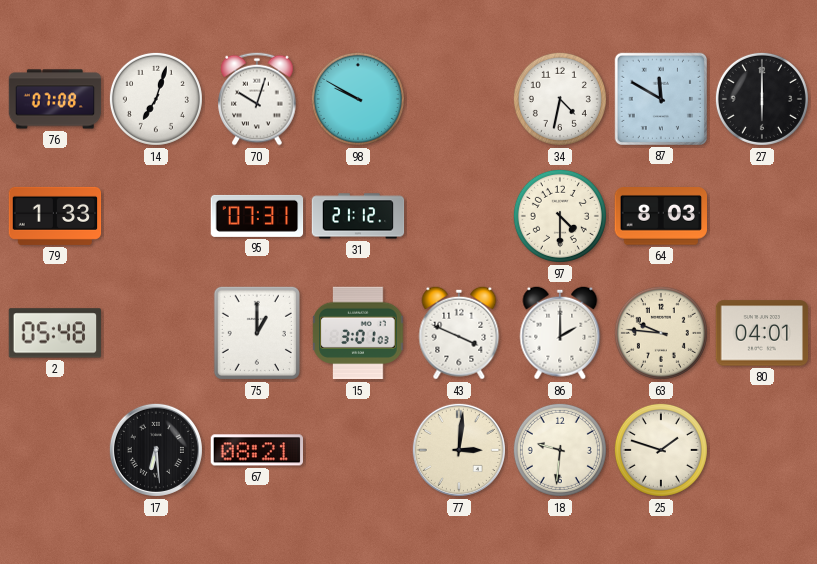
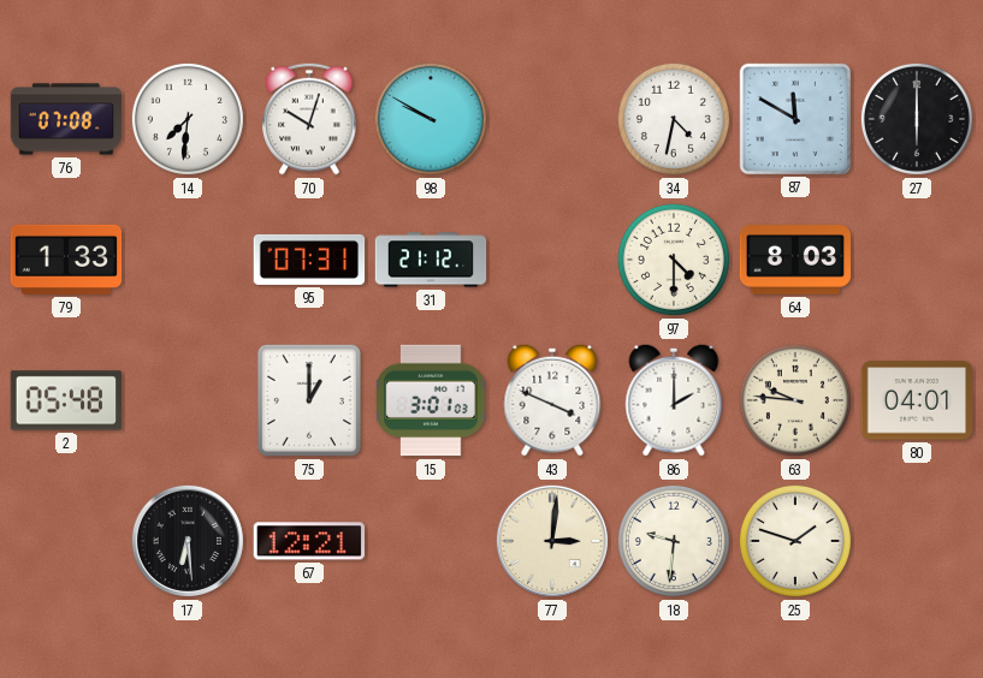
14: 7:03 -> 7:31
67: 08:21 -> 12:21
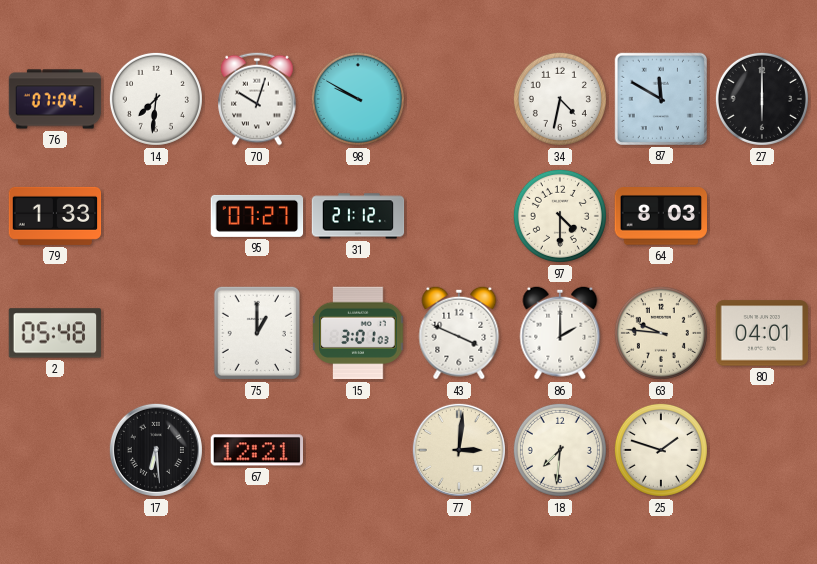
76: 07:08 -> 07:04
95: 07:31 -> 07:27
18: 9:31 -> 7:31
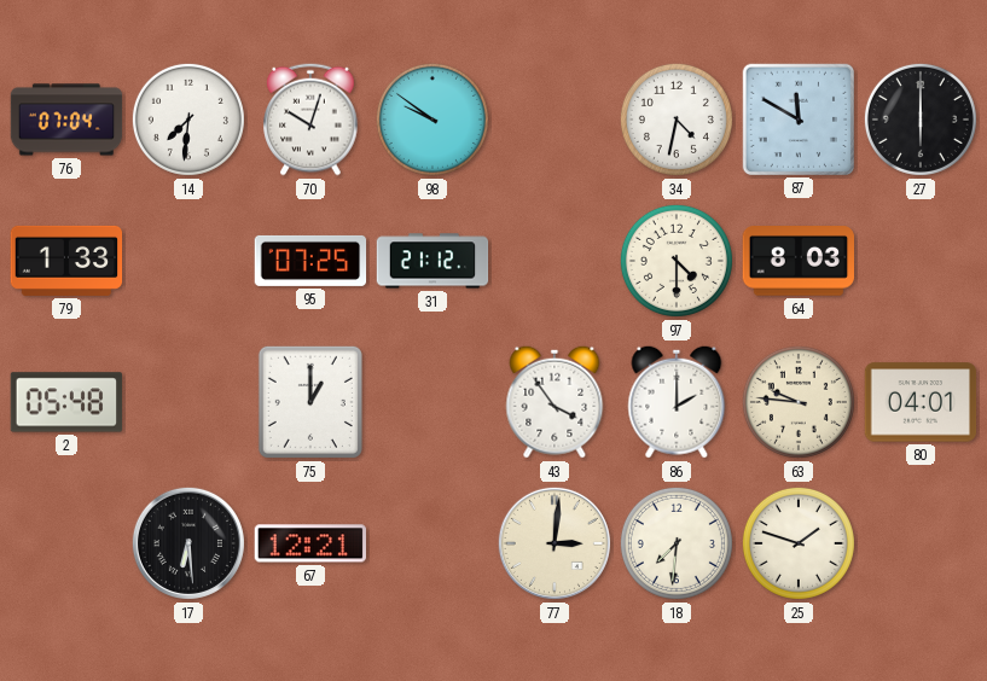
98: 9:50 -> 9:51
95: 07:27 -> 07:25
15: 3:01 -> none
43: 3:49 -> 3:54
